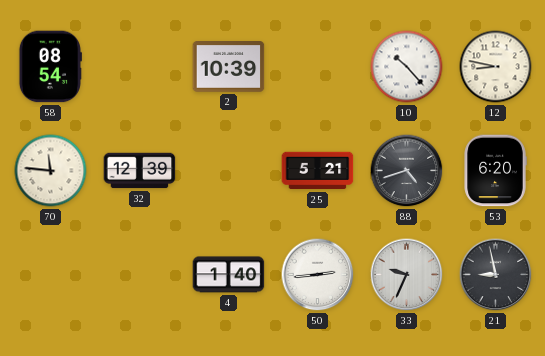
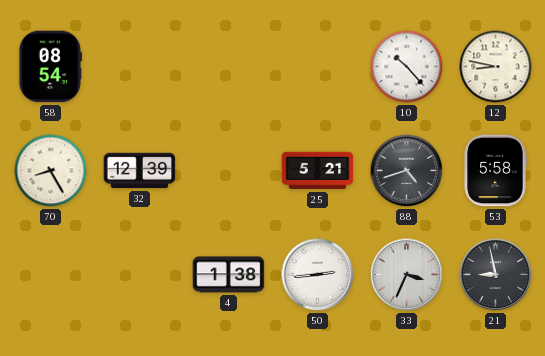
2: 10:39 -> none
70: 11:46 -> 8:25
53: 6:20 -> 5:58
4: 1:40 -> 1:38
33: 9:34 -> 3:34
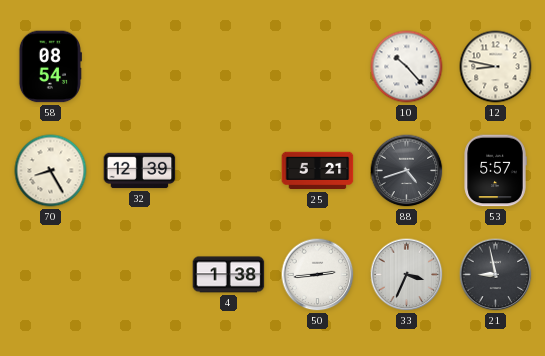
53: 5:58 -> 5:57
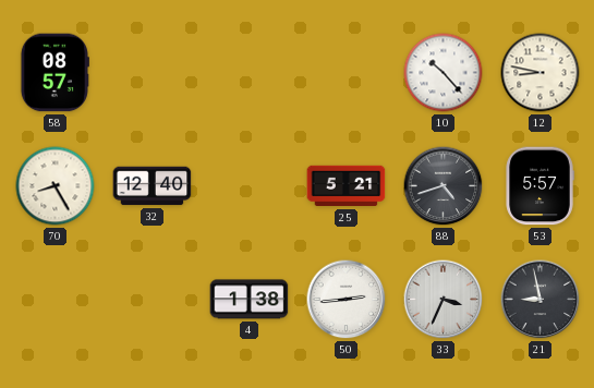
58: 08:54 -> 08:57
32: 12:39 -> 12:40
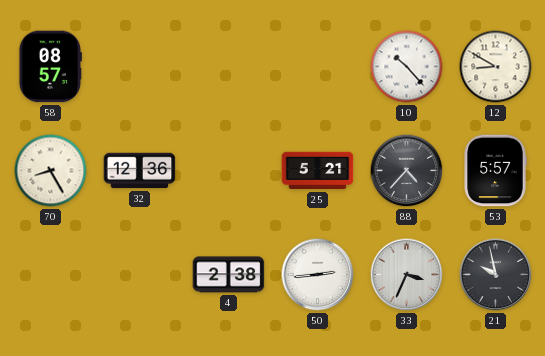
12: 8:47 -> 8:50
32: 12:40 -> 12:36
88: 4:42 -> 4:37
4: 1:38 -> 2:38
21: 8:58 -> 9:58
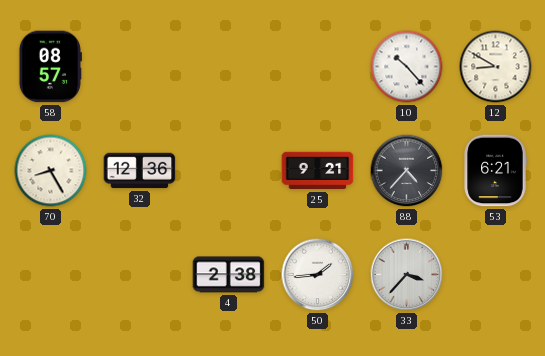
25: 5:21 -> 9:21
53: 5:57 -> 6:21
50: 2:44 -> 1:44
33: 3:34 -> 3:37
21: 9:58 -> none
